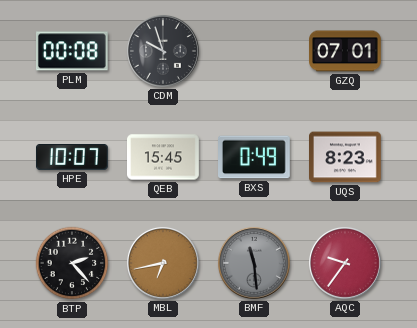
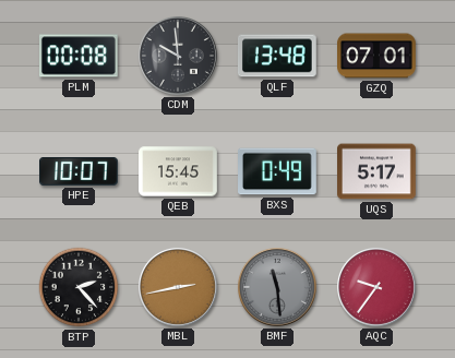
CDM: 9:57 -> 9:59
QLF: none -> 13:48
UQS: 8:23 -> 5:17
MBL: 6:43 -> 2:43
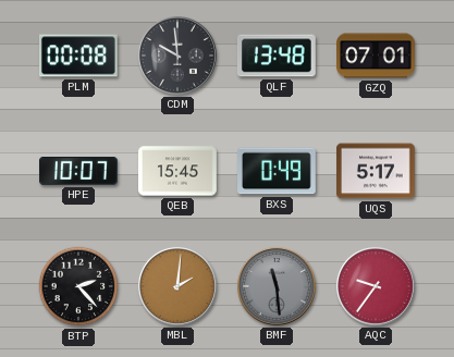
MBL: 2:43 -> 2:01
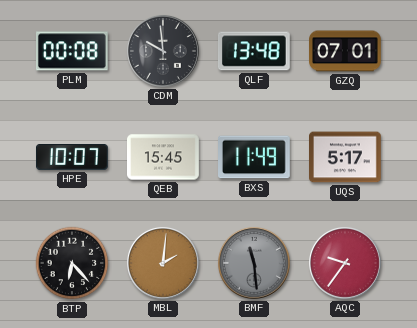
BXS: 0:49 -> 11:49
BTP: 2:23 -> 6:23
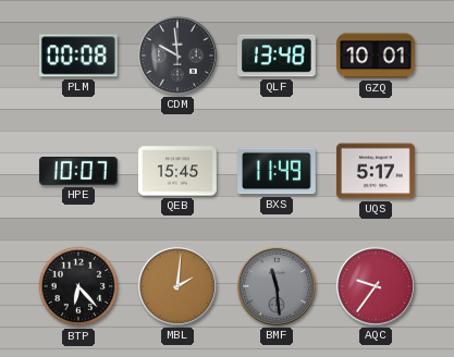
GZQ: 07:01 -> 10:01
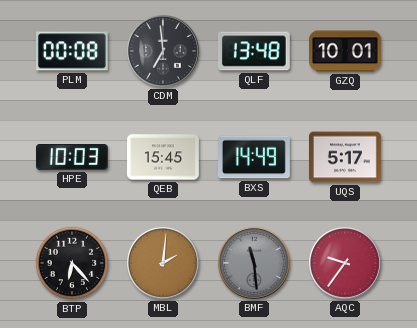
CDM: 9:59 -> 6:59
HPE: 10:07 -> 10:03
BXS: 11:49 -> 14:49
